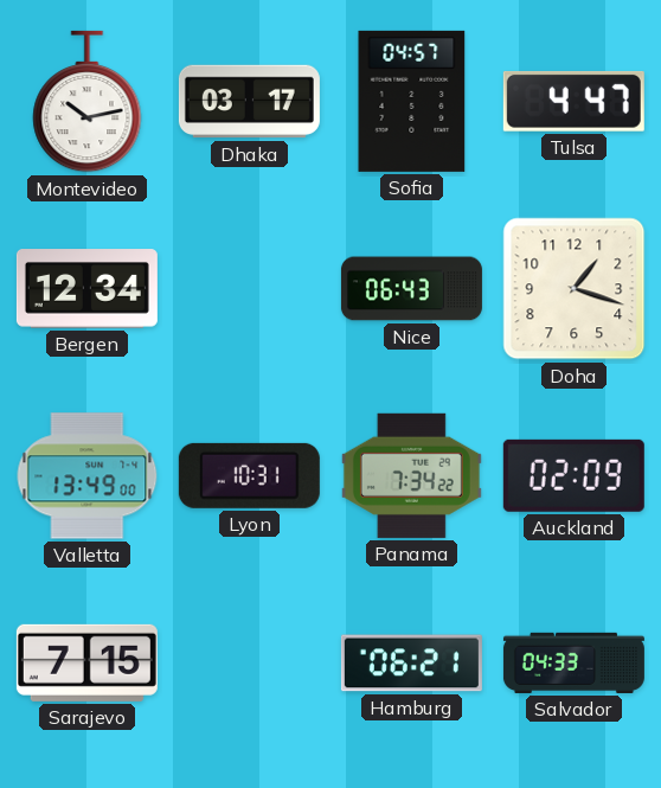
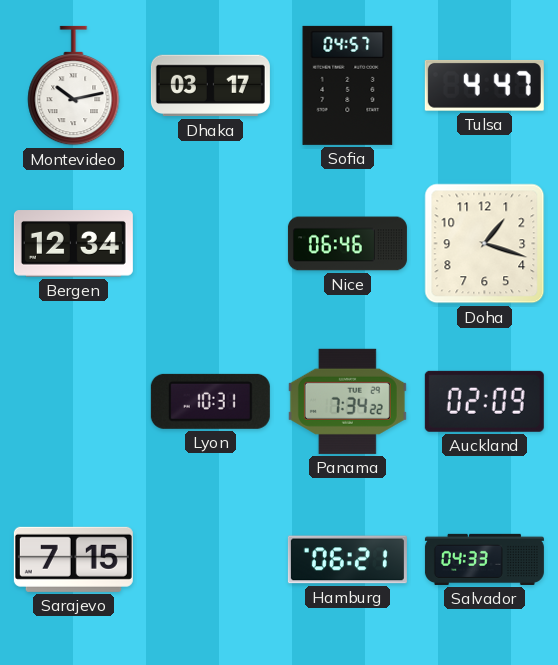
Nice: 06:43 -> 06:46
Valletta: 13:49 -> none
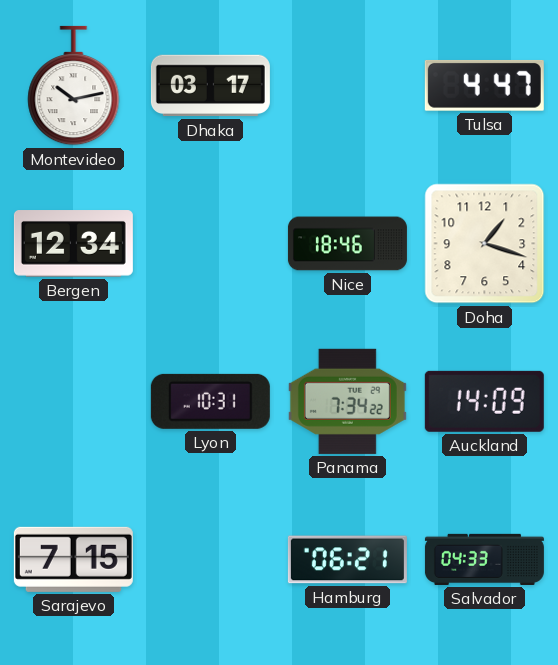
Sofia: 04:57 -> none
Nice: 06:46 -> 18:46
Auckland: 02:09 -> 14:09
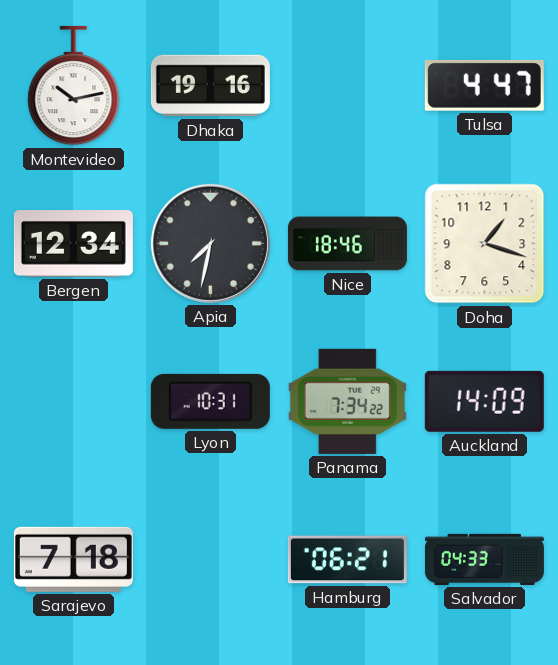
Dhaka: 03:17 -> 19:16
Apia: none -> 7:32
Sarajevo: 7:15 -> 7:18
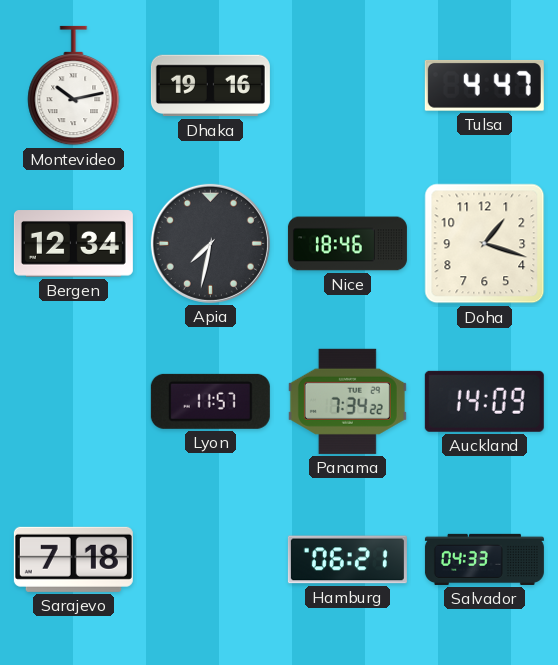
Lyon: 10:31 -> 11:57
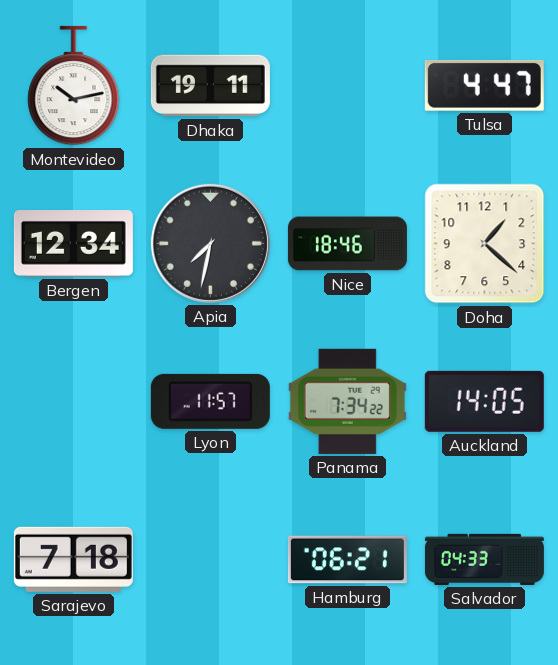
Dhaka: 19:16 -> 19:11
Doha: 1:18 -> 1:22
Auckland: 14:09 -> 14:05
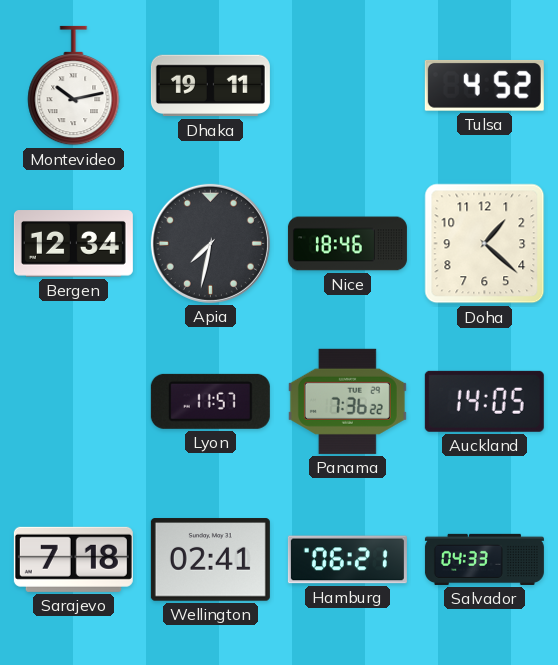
Tulsa: 4:47 -> 4:52
Panama: 7:34 -> 7:36
Wellington: none -> 02:41
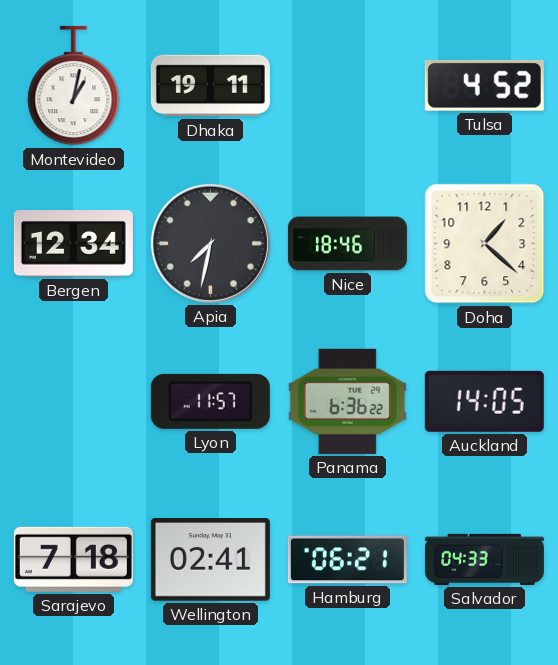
Montevideo: 10:13 -> 1:02
Panama: 7:36 -> 6:36
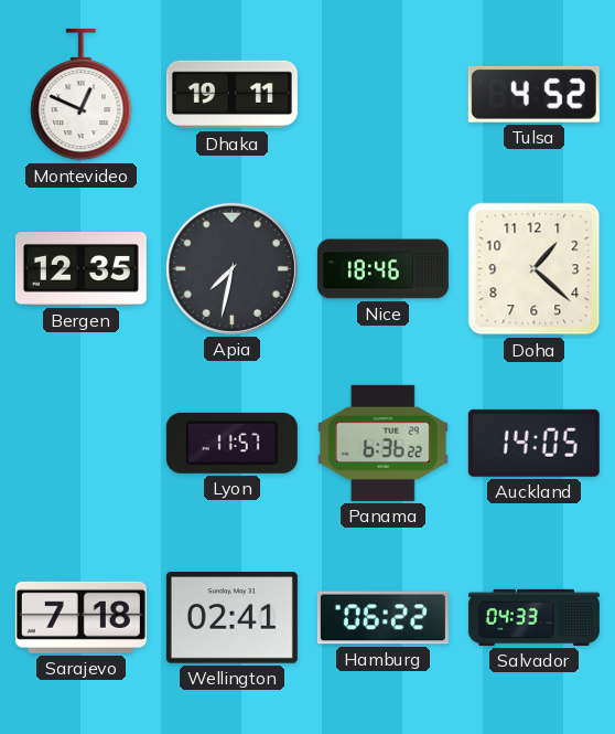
Montevideo: 1:02 -> 12:49
Bergen: 12:34 -> 12:35
Hamburg: 06:21 -> 06:22
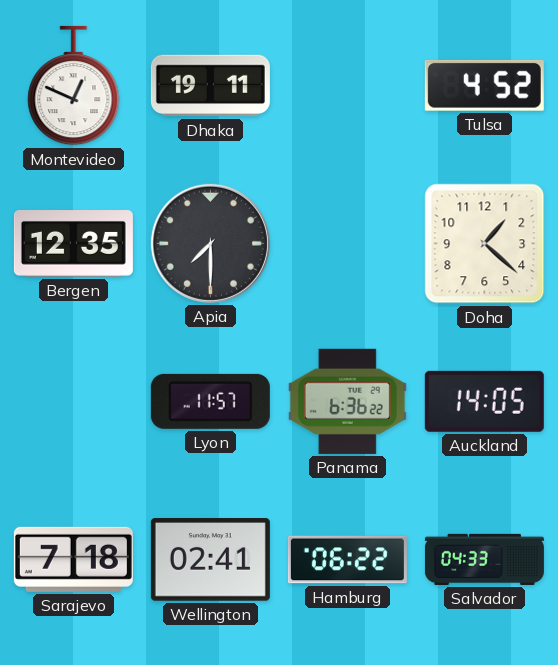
Apia: 7:32 -> 7:30
Nice: 18:46 -> none
